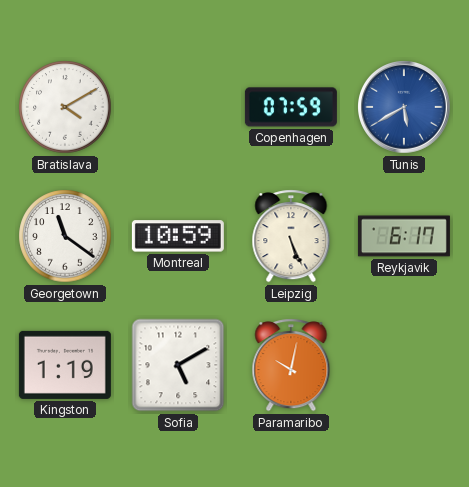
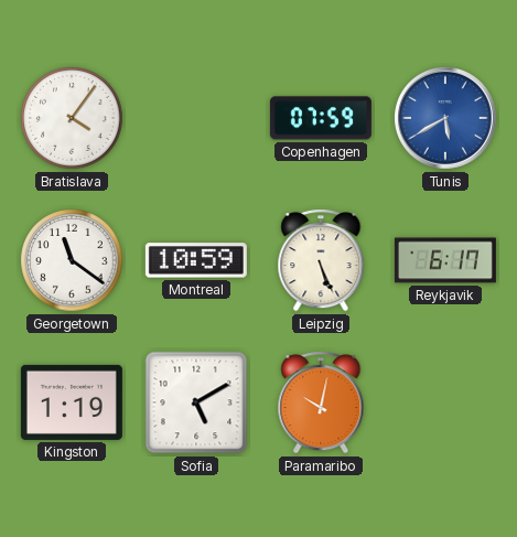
Bratislava: 4:10 -> 4:06
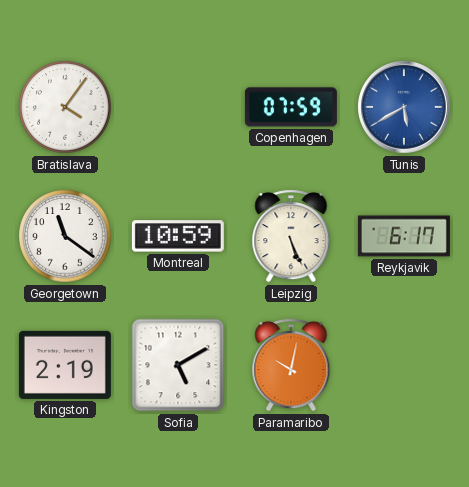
Kingston: 1:19 -> 2:19
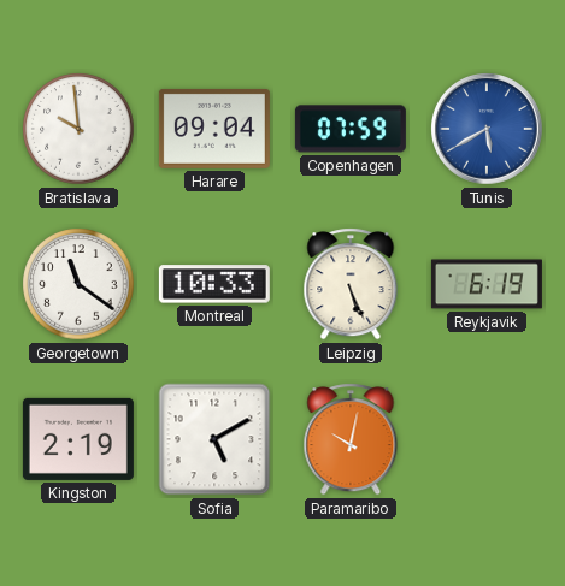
Bratislava: 4:06 -> 9:59
Harare: none -> 09:04
Montreal: 10:59 -> 10:33
Reykjavik: 6:17 -> 6:19
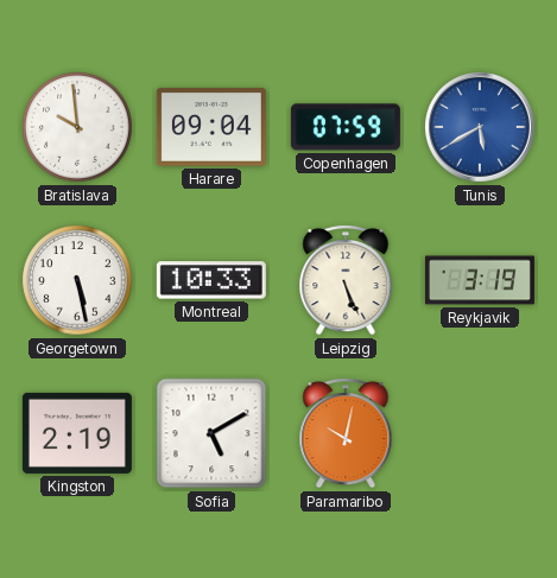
Georgetown: 11:21 -> 5:28
Reykjavik: 6:19 -> 3:19
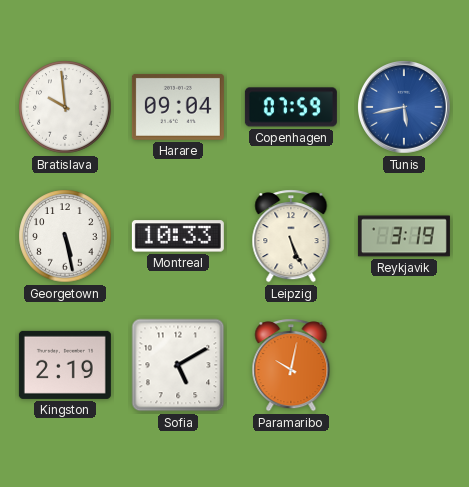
Tunis: 5:40 -> 5:43
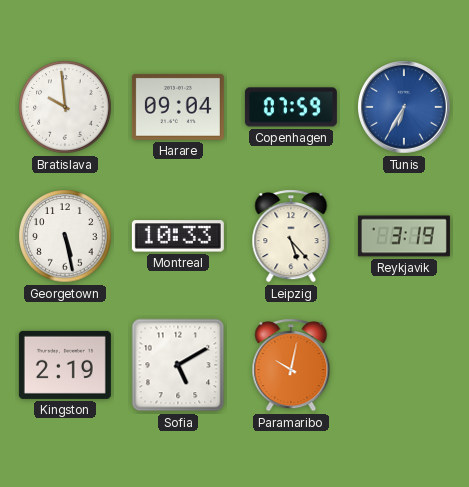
Tunis: 5:43 -> 6:35
Leipzig: 5:26 -> 5:23
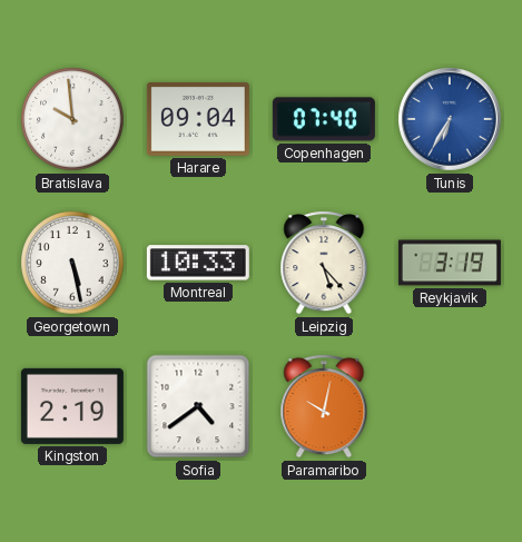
Copenhagen: 07:59 -> 07:40
Sofia: 5:10 -> 4:39
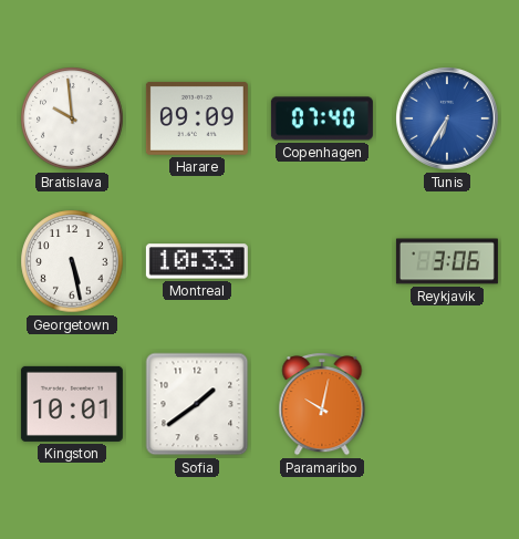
Harare: 09:04 -> 09:09
Leipzig: 5:23 -> none
Reykjavik: 3:19 -> 3:06
Kingston: 2:19 -> 10:01
Sofia: 4:39 -> 1:39
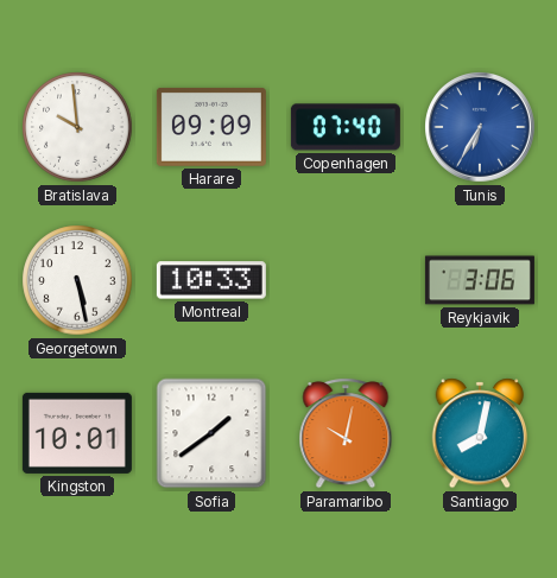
Santiago: none -> 8:02
